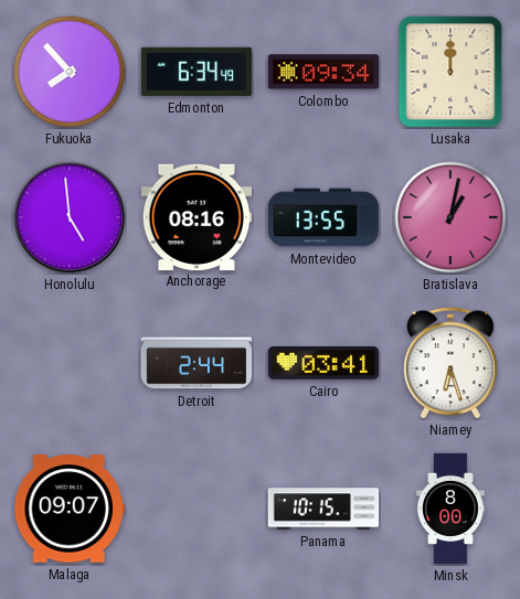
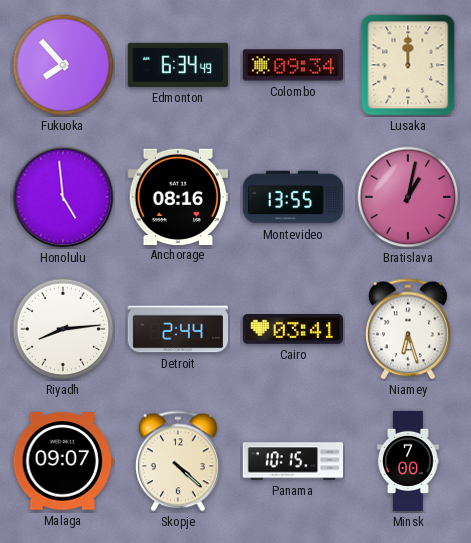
Riyadh: none -> 8:14
Skopje: none -> 4:22
Minsk: 8:00 -> 7:00
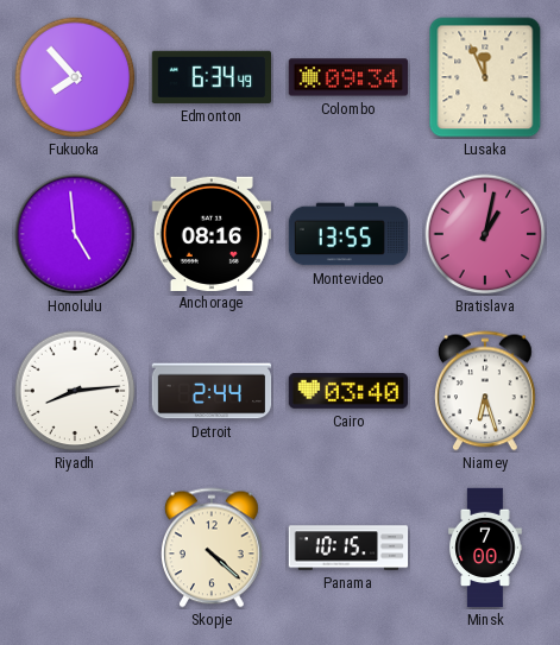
Lusaka: 12:00 -> 11:56
Cairo: 03:41 -> 03:40
Malaga: 09:07 -> none
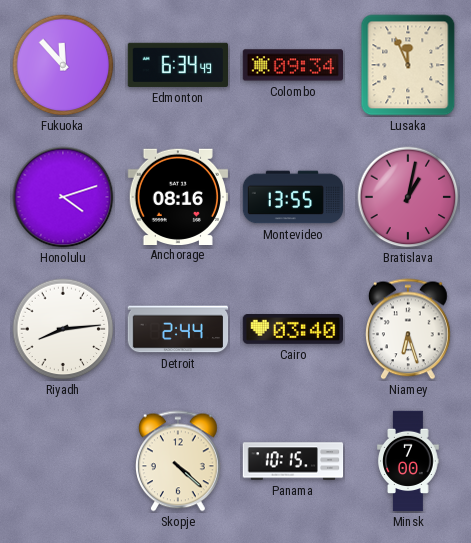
Fukuoka: 7:53 -> 11:53
Honolulu: 4:59 -> 4:12
